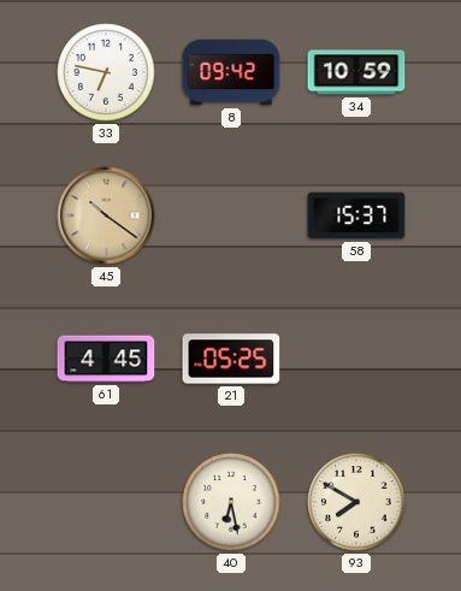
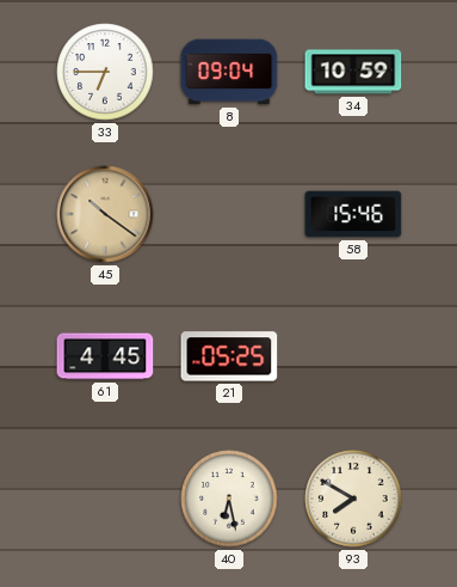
33: 6:47 -> 6:45
8: 09:42 -> 09:04
58: 15:37 -> 15:46
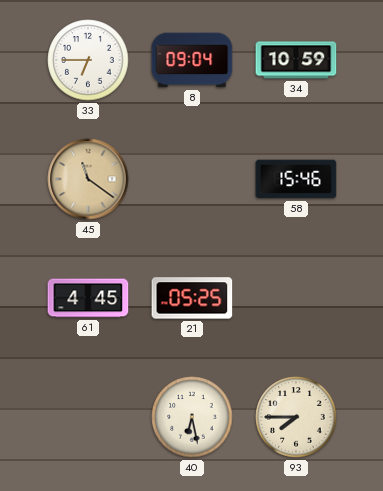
45: 10:21 -> 11:21
93: 7:50 -> 7:45
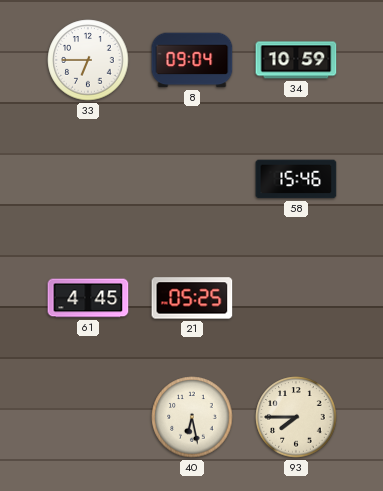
45: 11:21 -> none
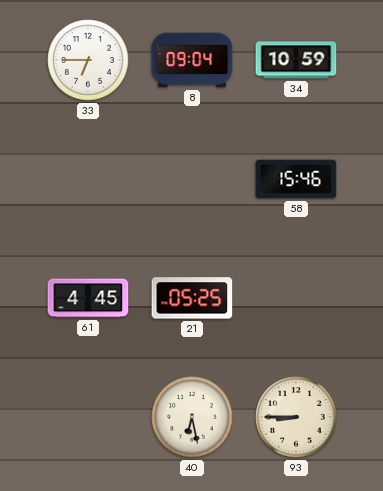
93: 7:45 -> 8:45
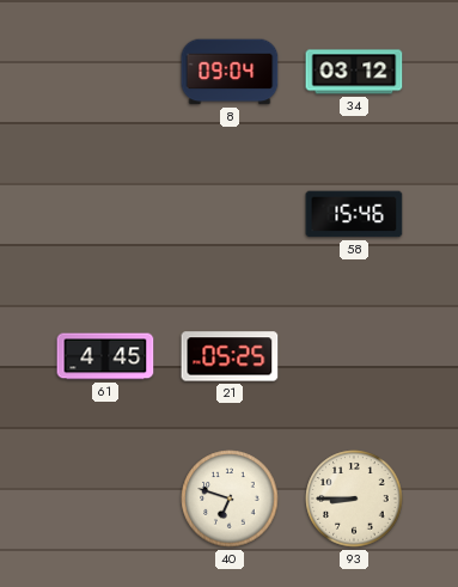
33: 6:45 -> none
34: 10:59 -> 03:12
40: 6:28 -> 6:48
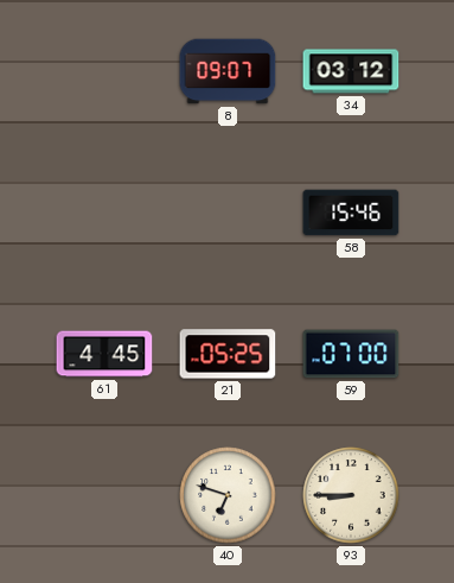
8: 09:04 -> 09:07
59: none -> 07:00
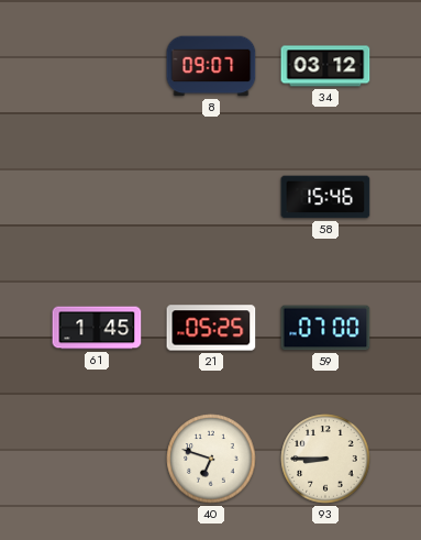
61: 4:45 -> 1:45
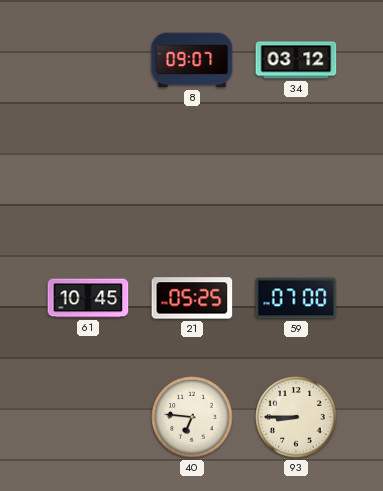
58: 15:46 -> none
61: 1:45 -> 10:45
40: 6:48 -> 6:46
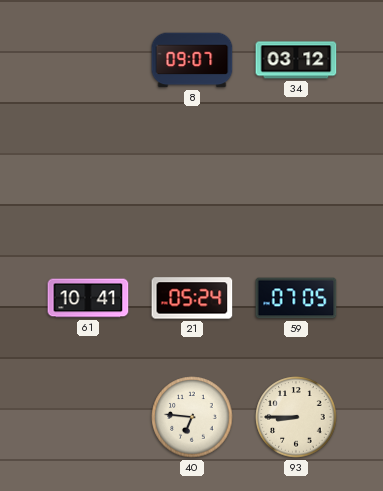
61: 10:45 -> 10:41
21: 05:25 -> 05:24
59: 07:00 -> 07:05
